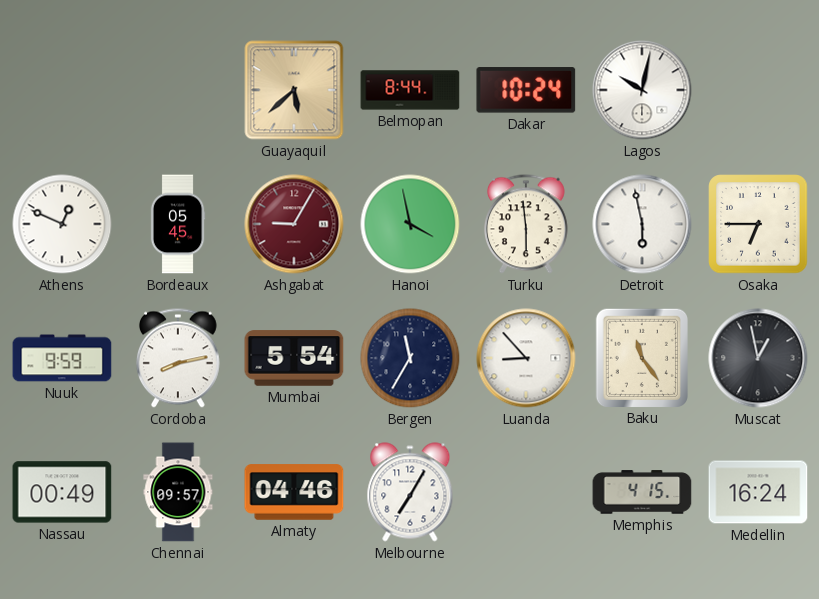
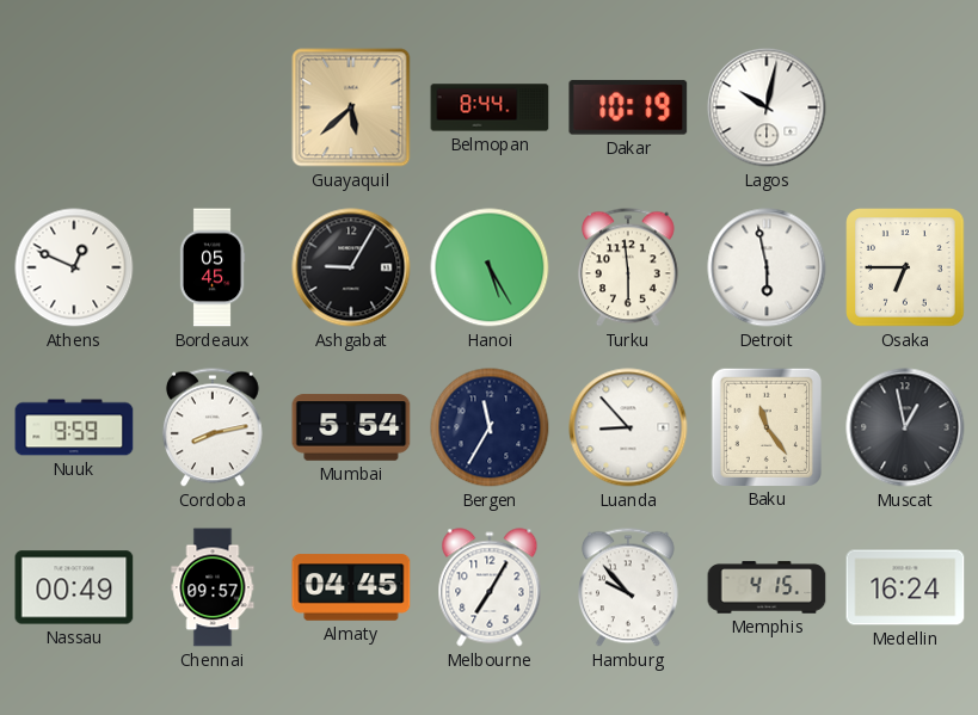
Dakar: 10:24 -> 10:19
Ashgabat dial: burgundy -> black
Hanoi: 3:58 -> 5:25
Almaty: 04:46 -> 04:45
Hamburg: none -> 9:53
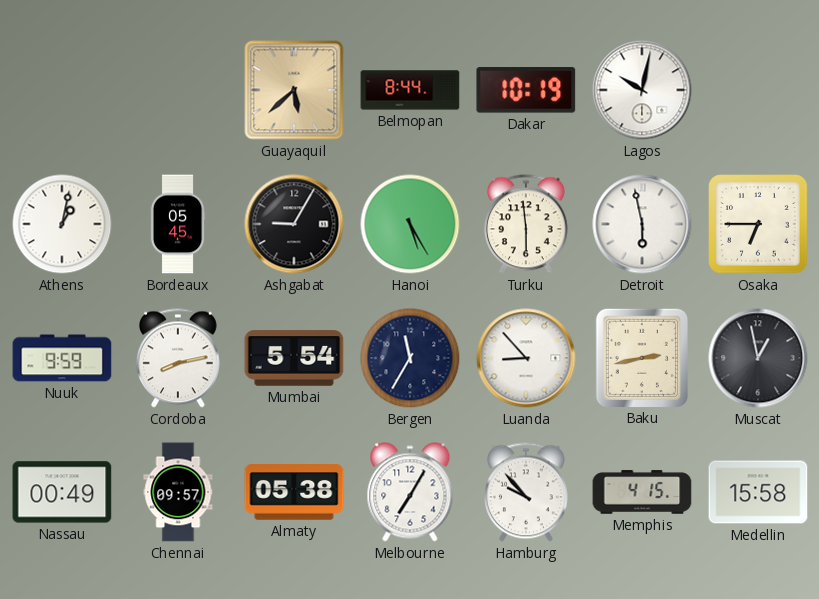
Athens: 12:49 -> 1:02
Baku: 11:24 -> 2:43
Almaty: 04:45 -> 05:38
Medellin: 16:24 -> 15:58
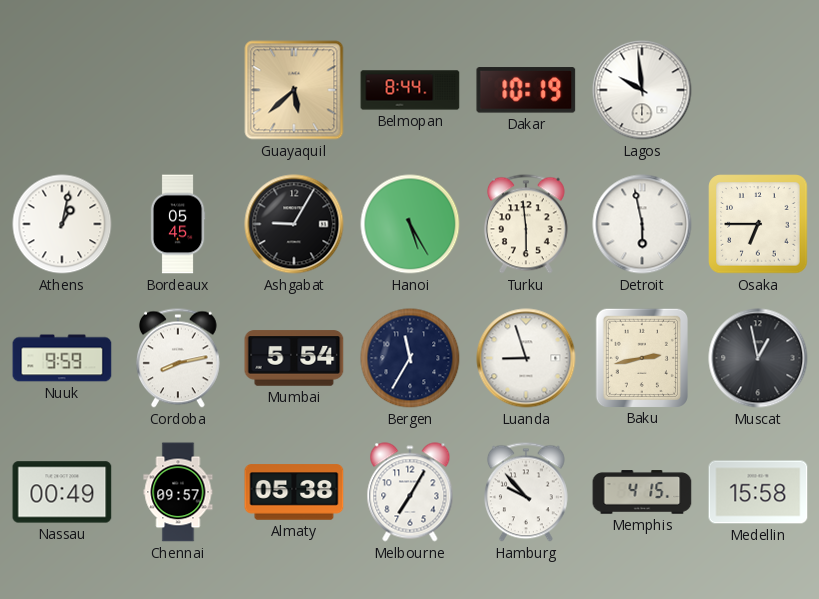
Lagos: 10:02 -> 9:59
Luanda: 8:53 -> 8:57
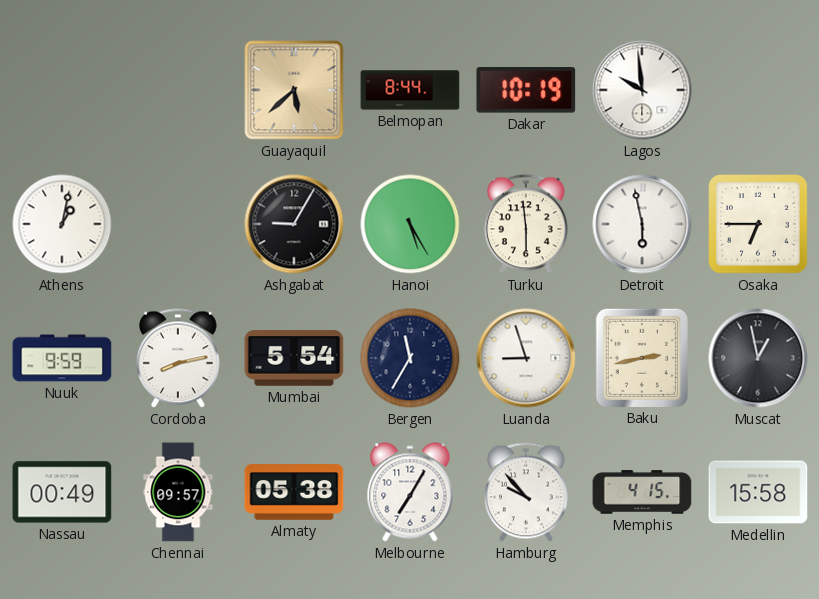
Bordeaux: 05:45 -> none
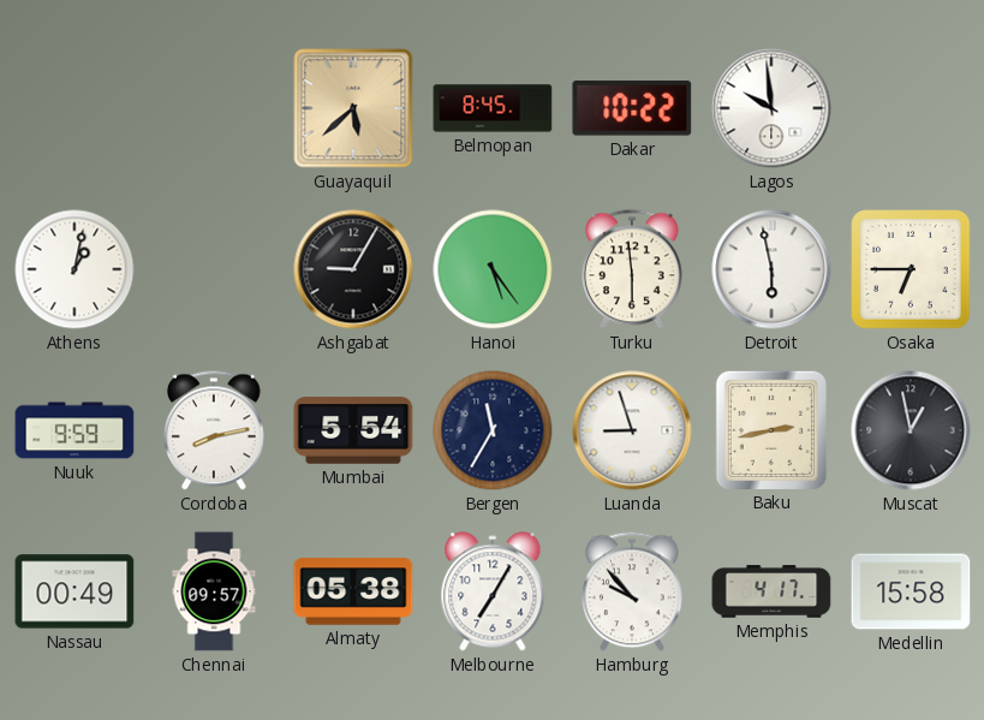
Belmopan: 8:44 -> 8:45
Dakar: 10:19 -> 10:22
Hanoi: 5:25 -> 5:24
Memphis: 4:15 -> 4:17
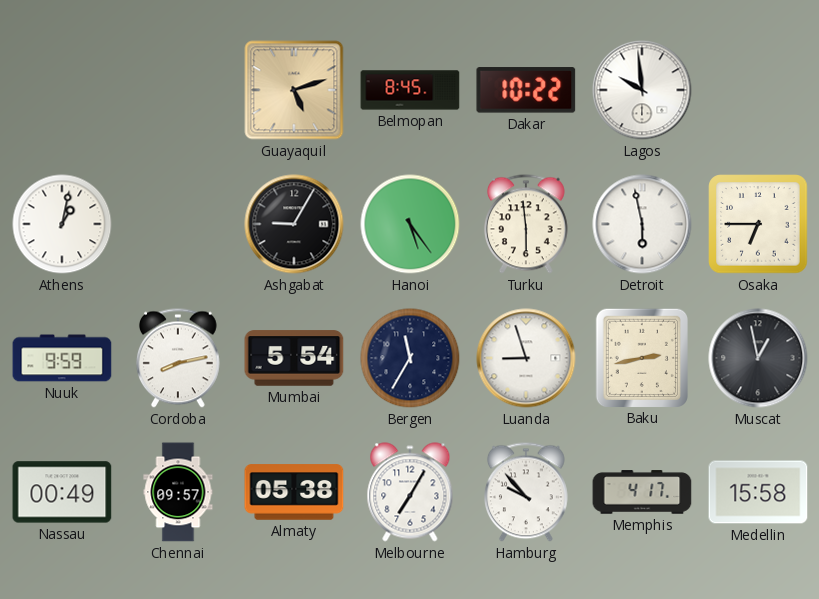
Guayaquil: 5:38 -> 5:12
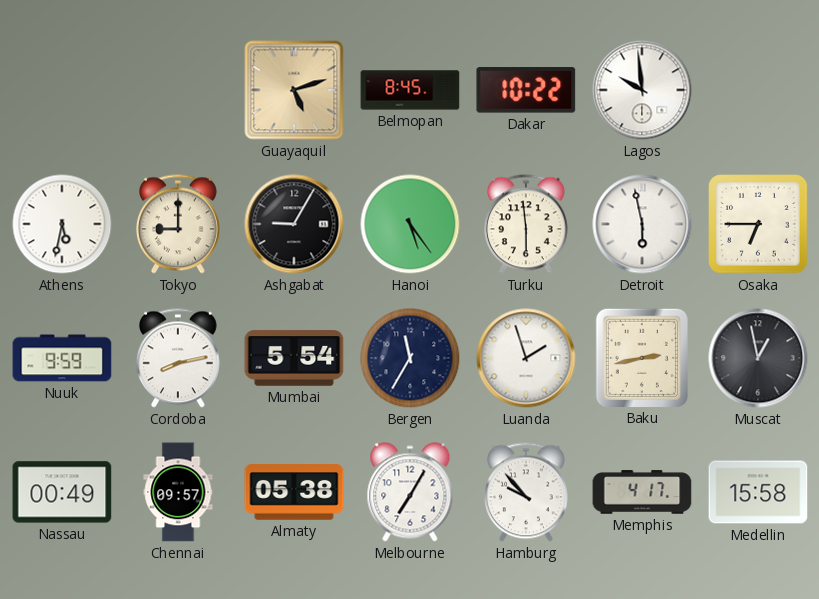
Athens: 1:02 -> 5:32
Tokyo: none -> 9:00
Luanda: 8:57 -> 1:57
